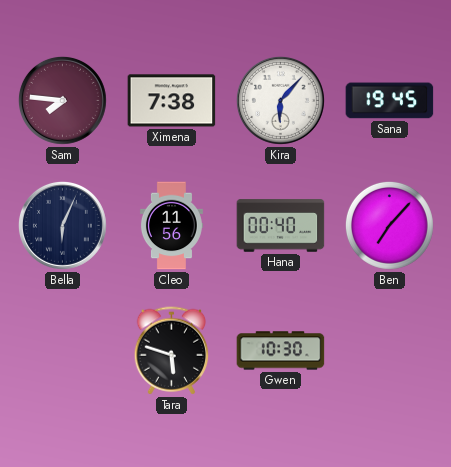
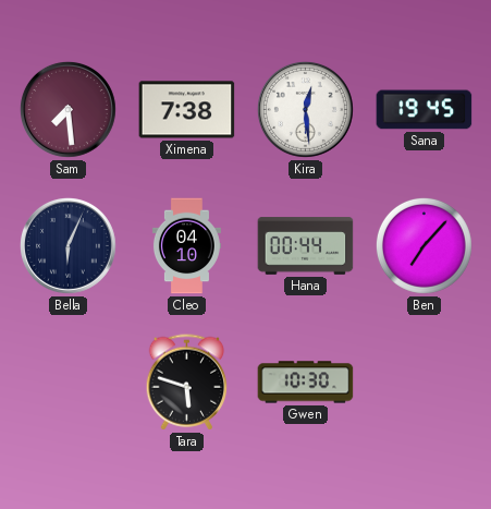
Sam: 7:46 -> 7:29
Kira: 6:07 -> 12:29
Cleo: 11:56 -> 04:10
Hana: 00:40 -> 00:44
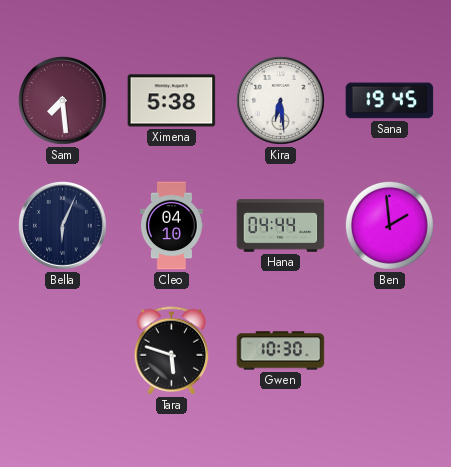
Ximena: 7:38 -> 5:38
Kira: 12:29 -> 6:29
Hana: 00:44 -> 04:44
Ben: 7:07 -> 1:59
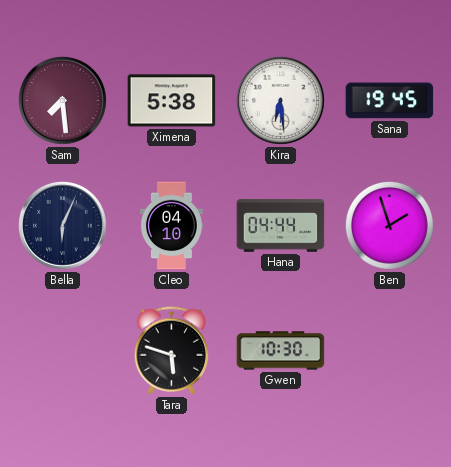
Ben: 1:59 -> 1:57
